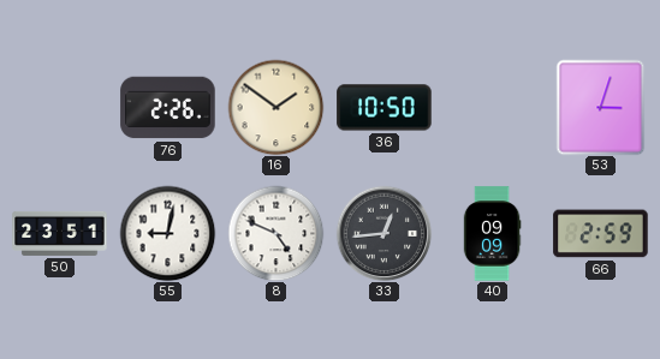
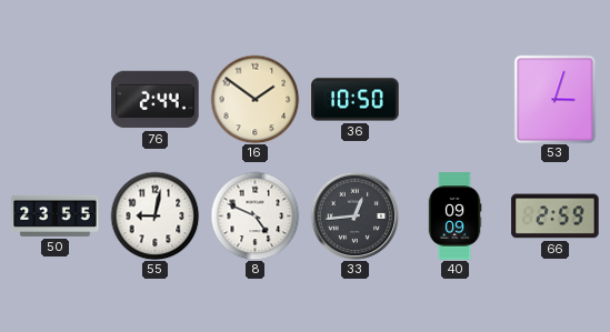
76: 2:26 -> 2:44
50: 23:51 -> 23:55
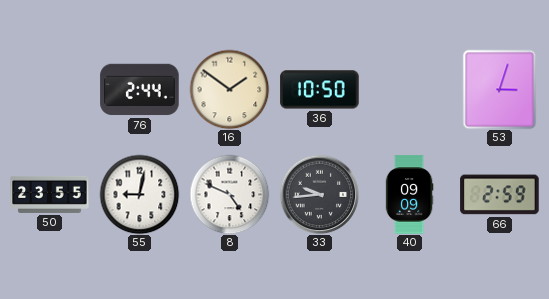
33: 12:44 -> 9:44
